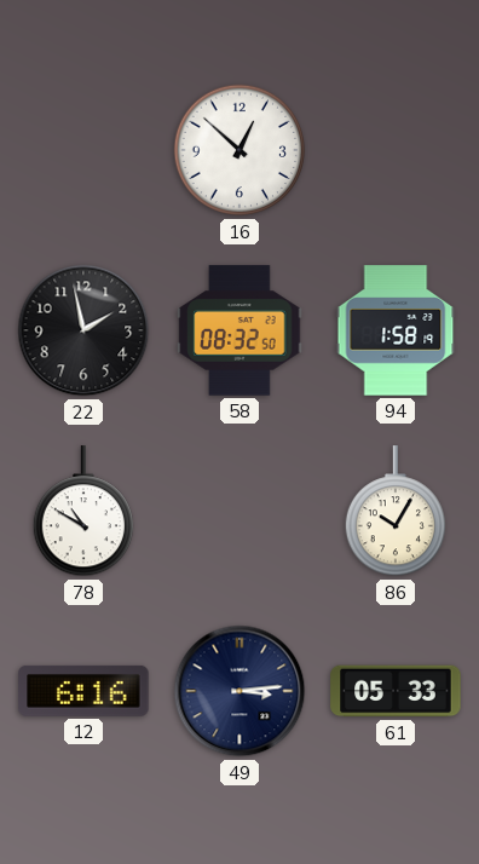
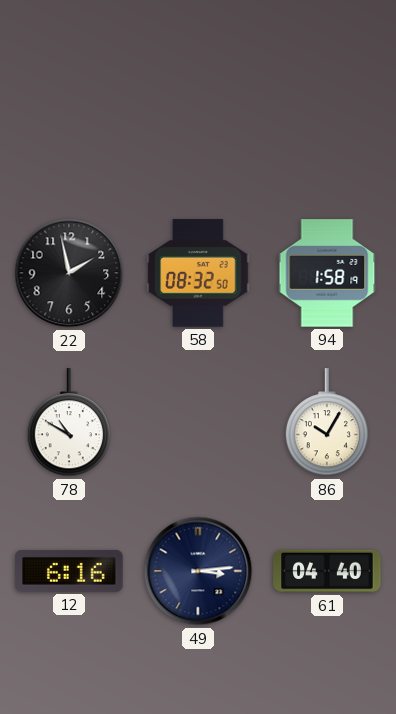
16: 12:52 -> none
61: 05:33 -> 04:40
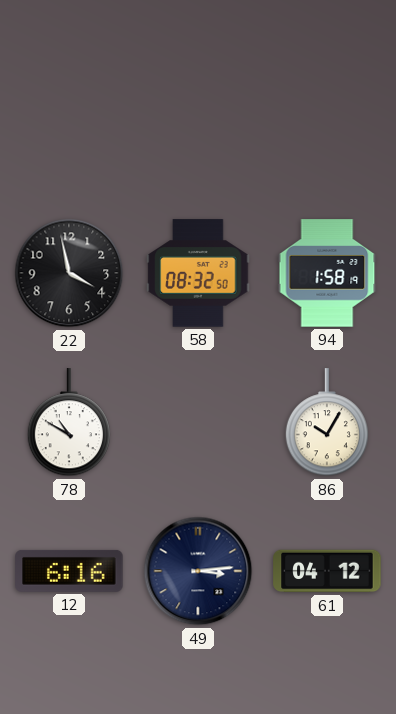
22: 1:58 -> 3:58
61: 04:40 -> 04:12
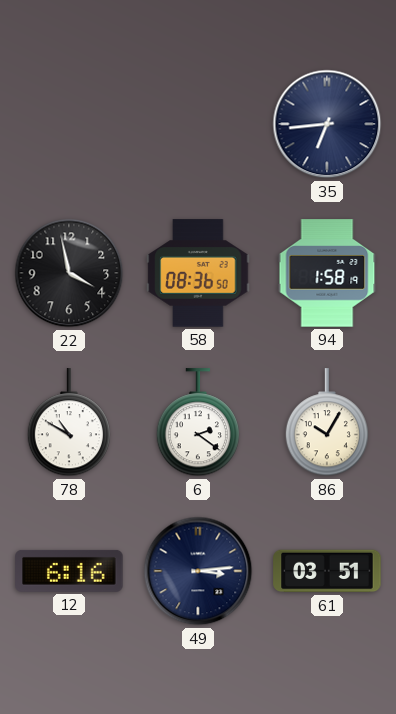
35: none -> 6:44
58: 08:32 -> 08:36
6: none -> 2:21
61: 04:12 -> 03:51
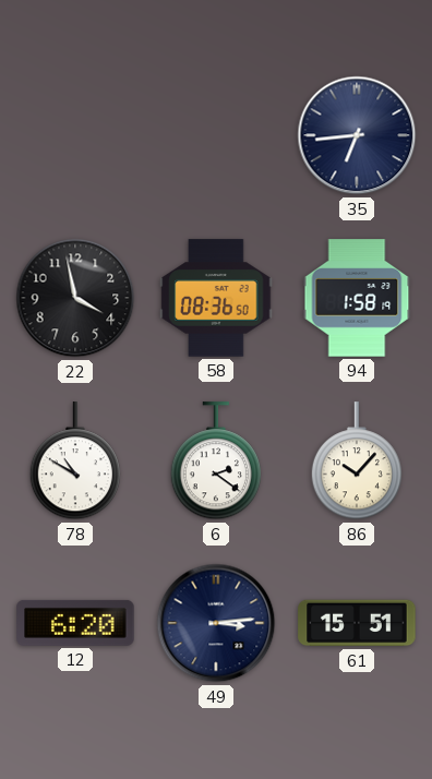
86: 10:05 -> 10:07
12: 6:16 -> 6:20
61: 03:51 -> 15:51
